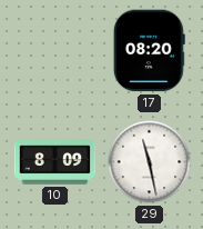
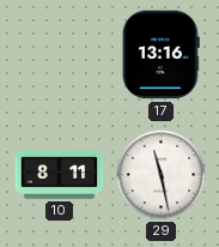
17: 08:20 -> 13:16
10: 8:09 -> 8:11
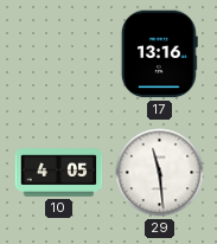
10: 8:11 -> 4:05
29: 11:28 -> 11:29
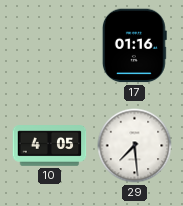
17: 13:16 -> 01:16
29: 11:29 -> 7:29
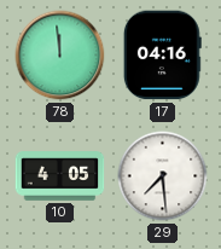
78: none -> 11:59
17: 01:16 -> 04:16
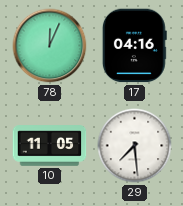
78: 11:59 -> 12:04
10: 4:05 -> 11:05
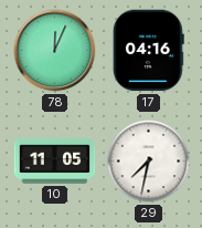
29: 7:29 -> 7:32
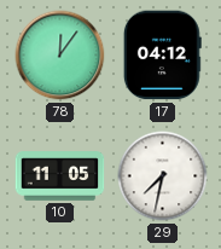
78: 12:04 -> 12:06
17: 04:16 -> 04:12
